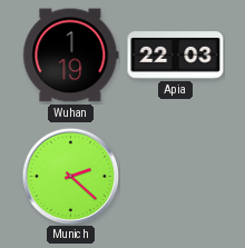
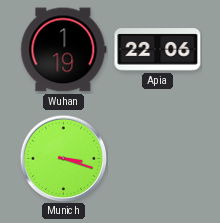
Apia: 22:03 -> 22:06
Munich: 2:22 -> 3:18
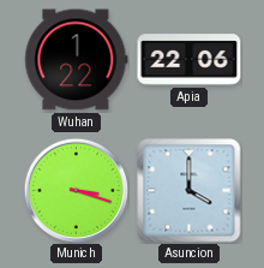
Wuhan: 1:19 -> 1:22
Asuncion: none -> 4:00
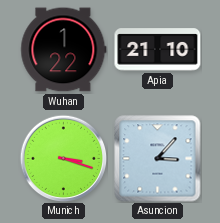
Apia: 22:06 -> 21:10
Asuncion: 4:00 -> 3:07
